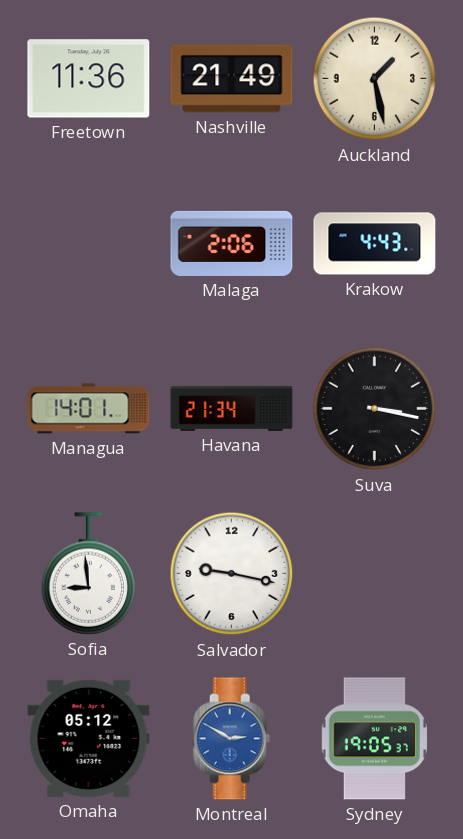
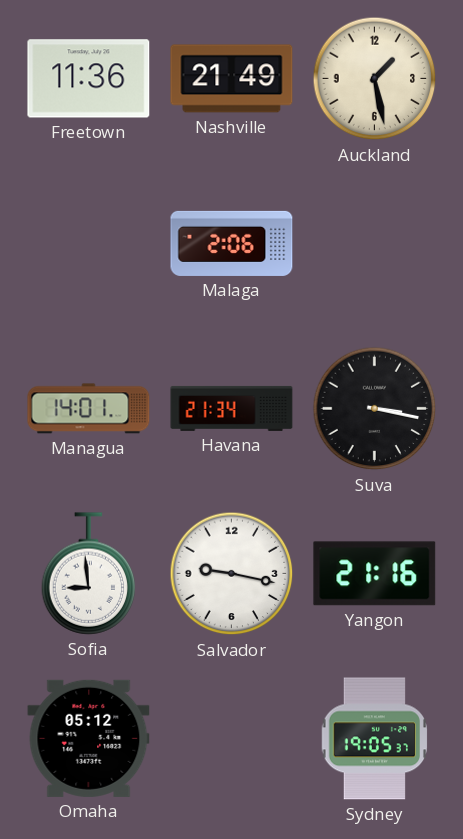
Krakow: 4:43 -> none
Yangon: none -> 21:16
Montreal: 2:50 -> none
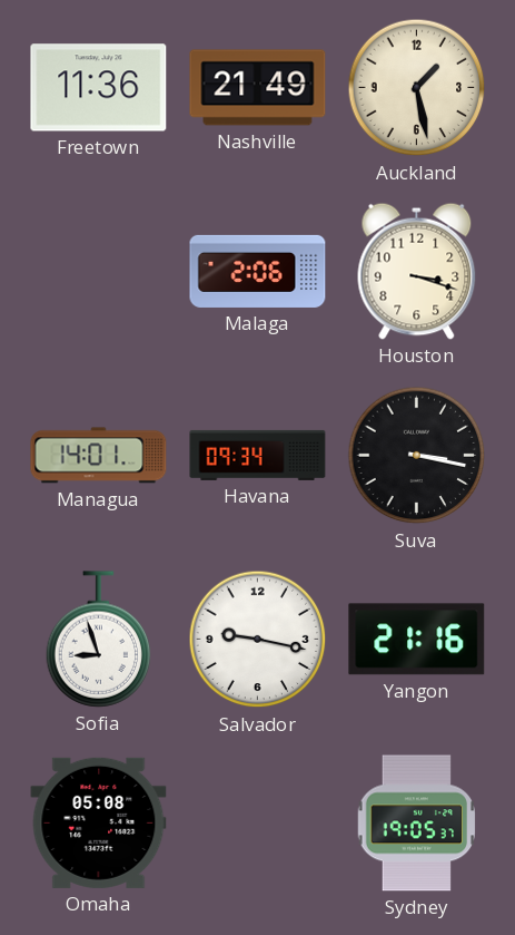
Houston: none -> 3:18
Havana: 21:34 -> 09:34
Sofia: 8:59 -> 8:57
Omaha: 05:12 -> 05:08
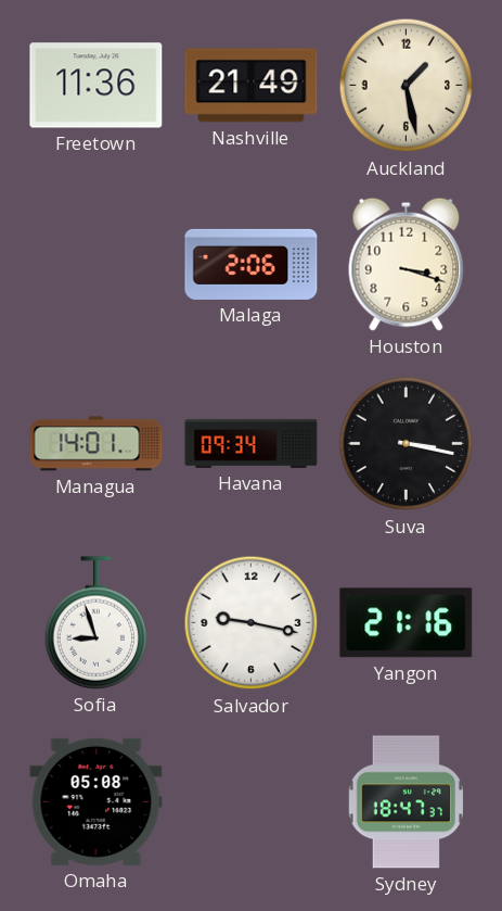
Sydney: 19:05 -> 18:47
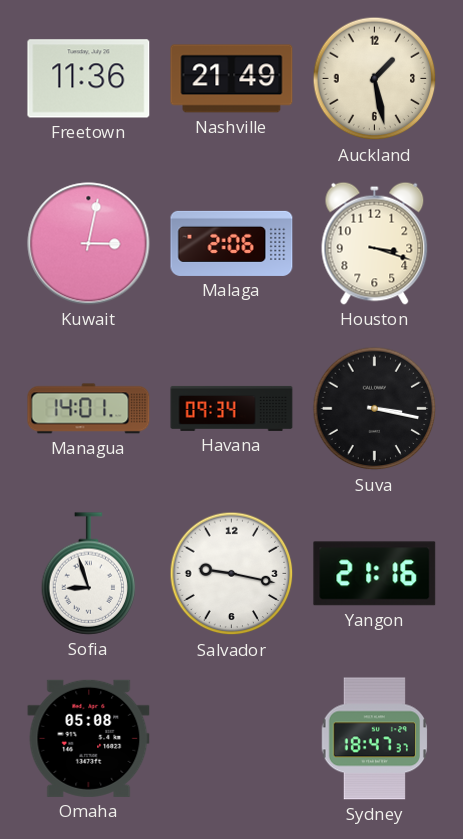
Kuwait: none -> 3:02
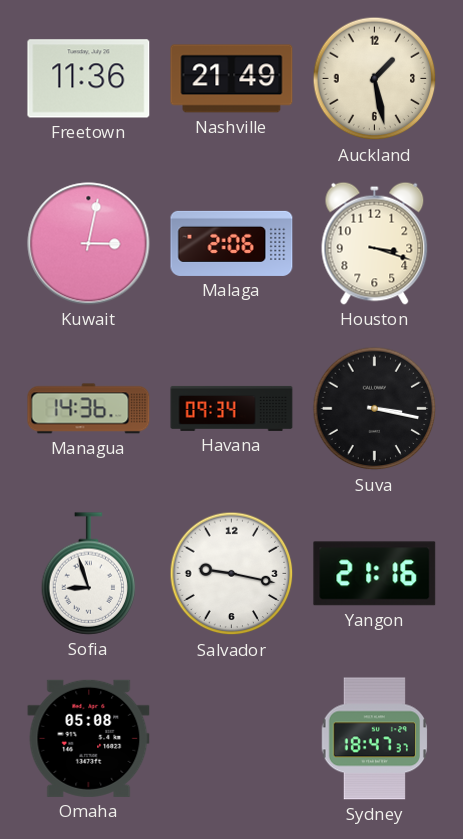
Managua: 14:01 -> 14:36
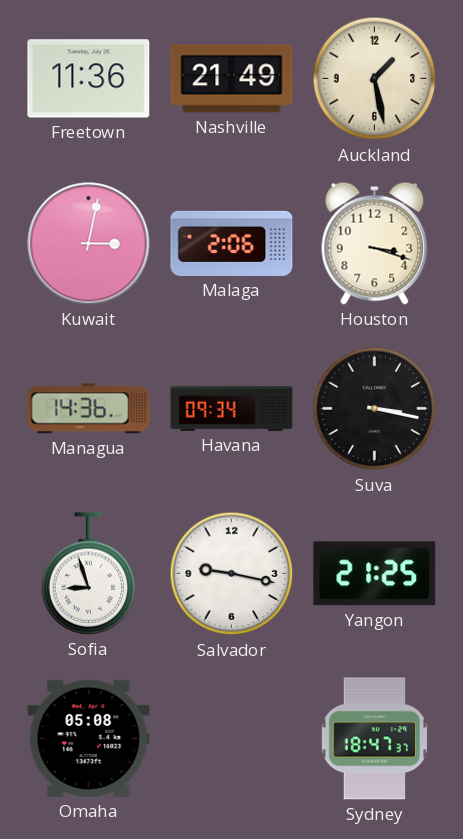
Yangon: 21:16 -> 21:25
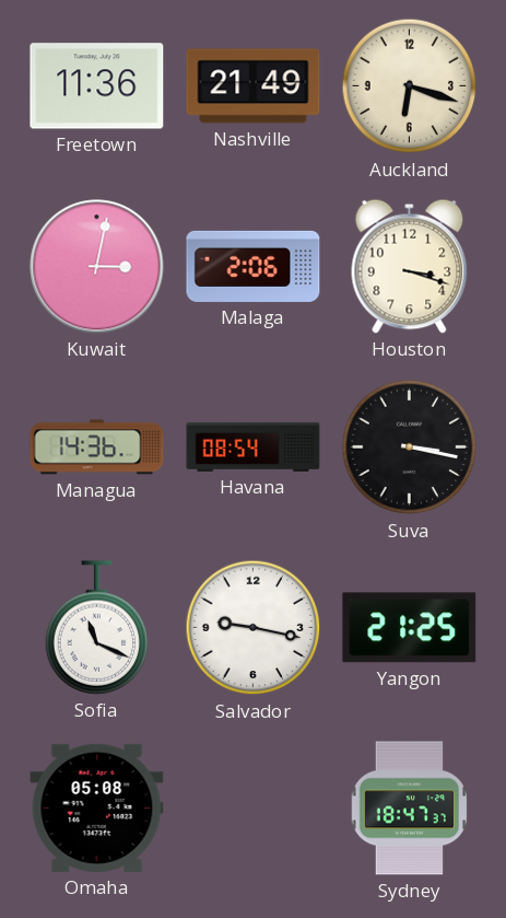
Auckland: 1:28 -> 6:18
Havana: 09:34 -> 08:54
Sofia: 8:57 -> 11:19
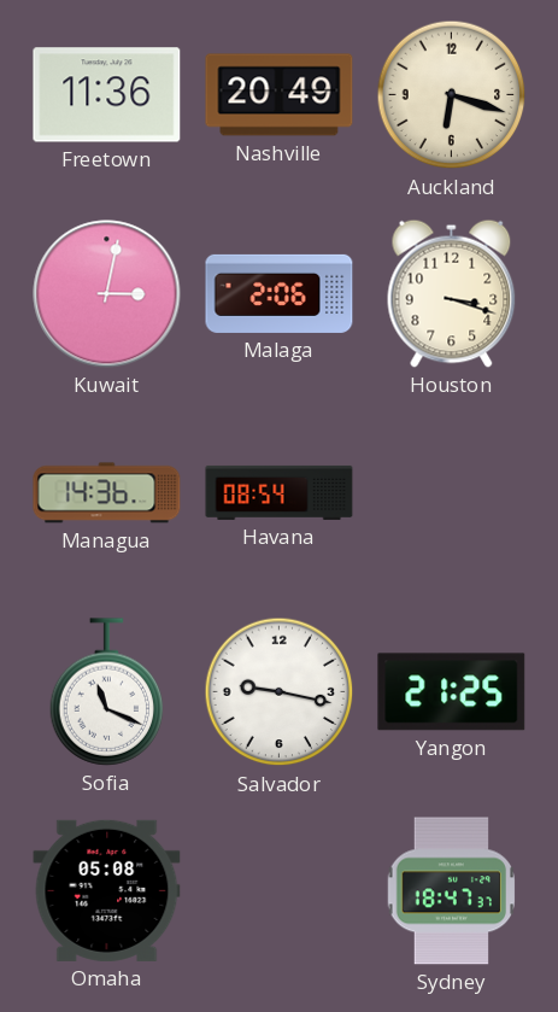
Nashville: 21:49 -> 20:49
Suva: 3:17 -> none
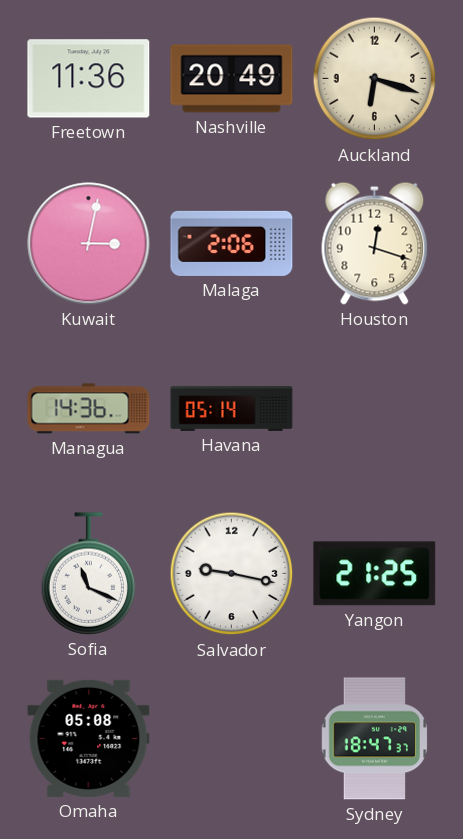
Houston: 3:18 -> 12:18
Havana: 08:54 -> 05:14
